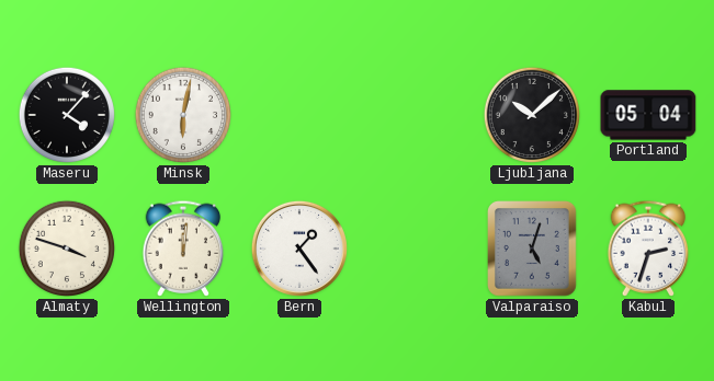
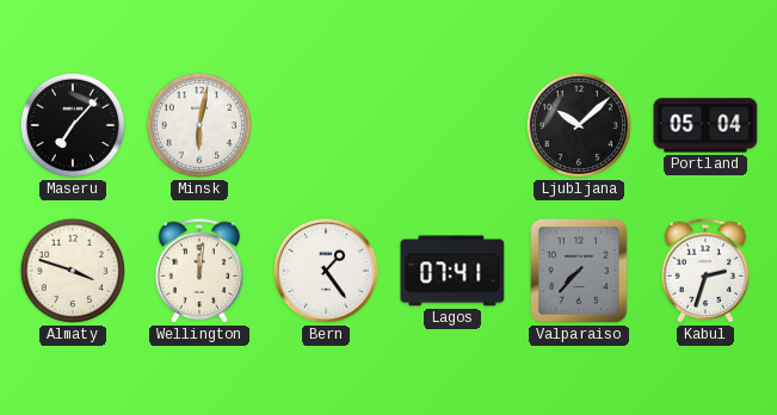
Maseru: 4:07 -> 7:07
Lagos: none -> 07:41
Valparaiso: 5:03 -> 7:37
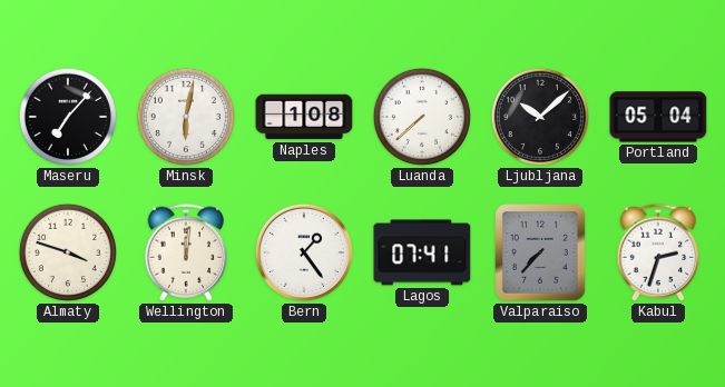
Naples: none -> 1:08
Luanda: none -> 7:38
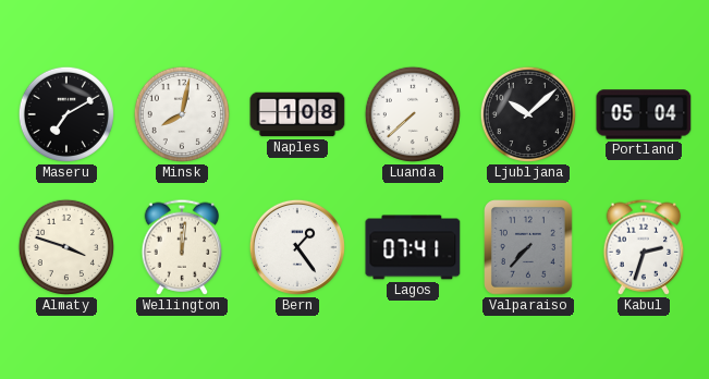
Maseru: 7:07 -> 7:10
Minsk: 6:02 -> 8:02
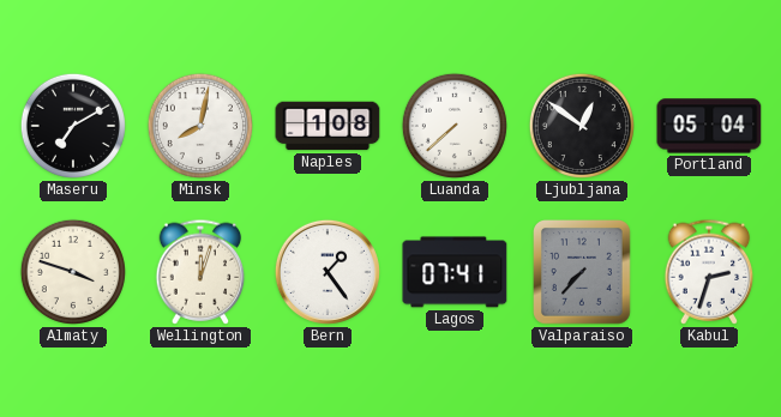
Ljubljana: 10:08 -> 12:51
Wellington: 12:01 -> 12:03
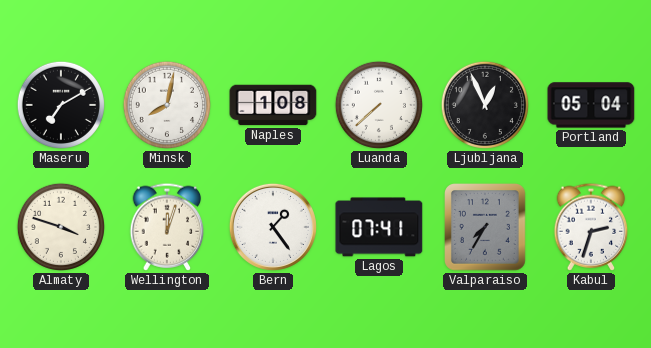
Ljubljana: 12:51 -> 12:56
Valparaiso: 7:37 -> 7:35
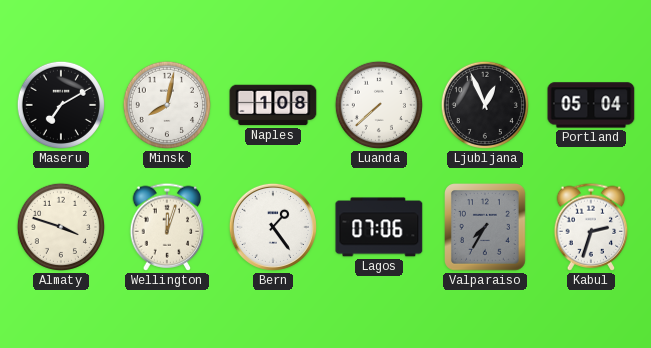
Lagos: 07:41 -> 07:06
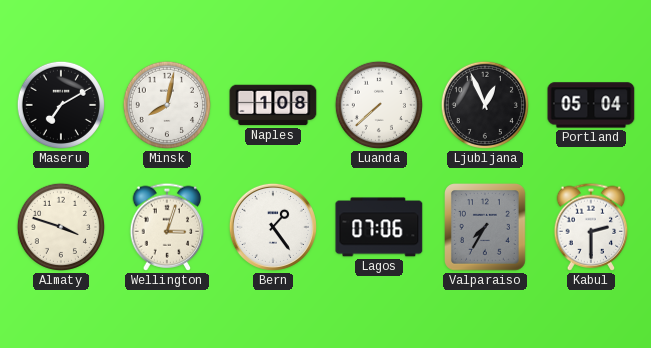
Wellington: 12:03 -> 3:03
Kabul: 2:33 -> 2:30
